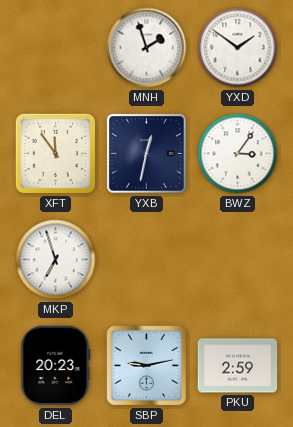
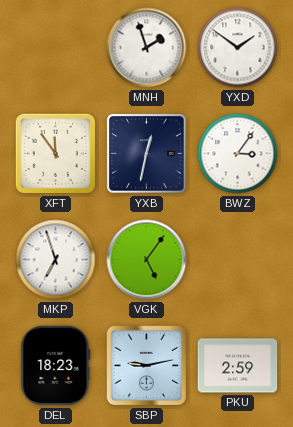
VGK: none -> 5:06
DEL: 20:23 -> 18:23
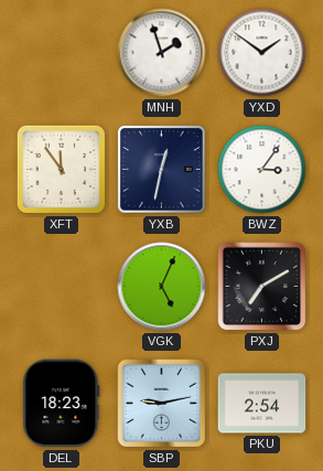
MKP: 6:57 -> none
VGK: 5:06 -> 5:04
PXJ: none -> 7:10
PKU: 2:59 -> 2:54
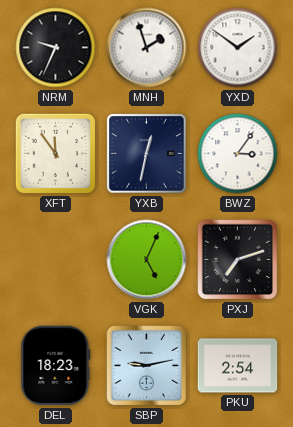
NRM: none -> 9:34
PXJ: 7:10 -> 7:12
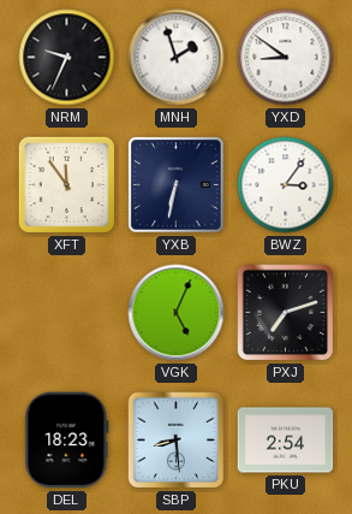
YXD: 1:51 -> 8:51
YXB: 12:32 -> 6:32
SBP: 9:13 -> 8:29
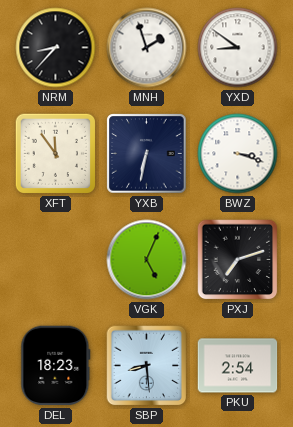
NRM: 9:34 -> 8:37
BWZ: 3:06 -> 3:18
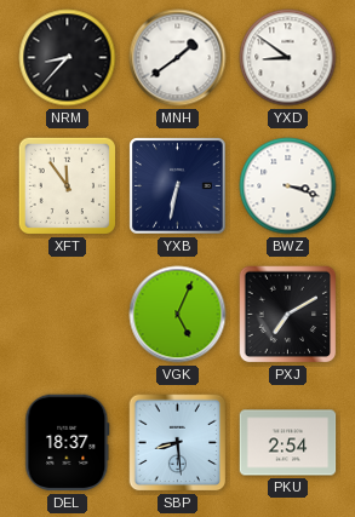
MNH: 1:57 -> 1:39
PXJ: 7:12 -> 7:10
DEL: 18:23 -> 18:37
